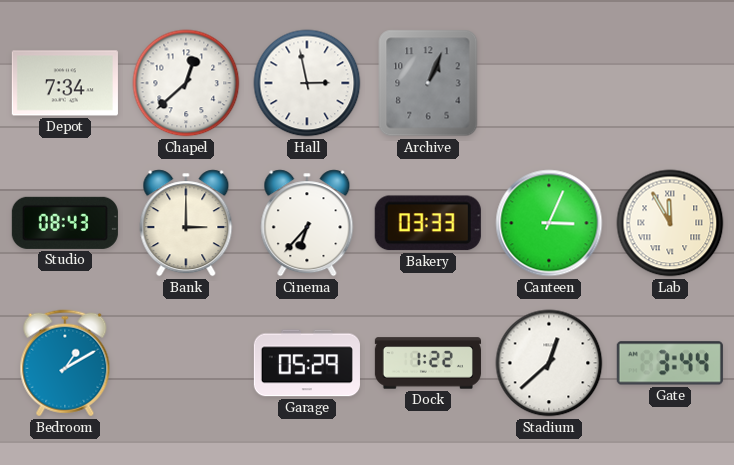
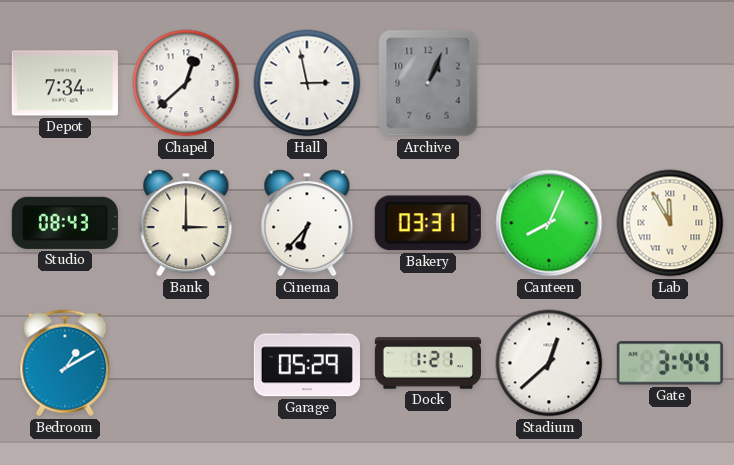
Bakery: 03:33 -> 03:31
Canteen: 3:04 -> 8:04
Dock: 1:22 -> 1:21
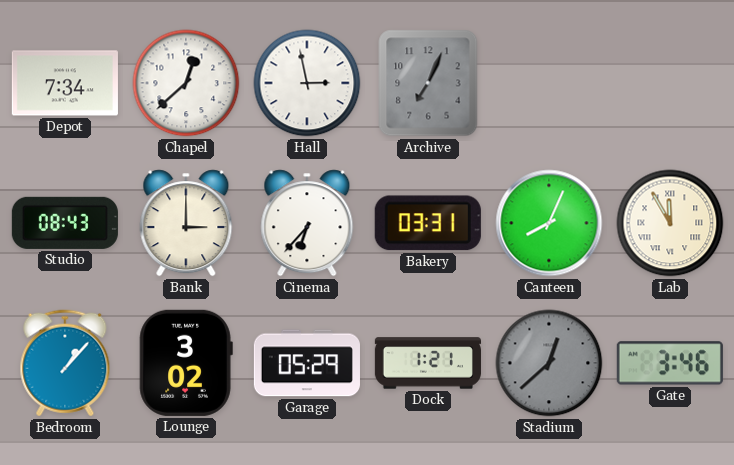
Archive: 1:04 -> 7:04
Bedroom: 1:10 -> 1:07
Lounge: none -> 3:02
Stadium dial: white -> grey
Gate: 3:44 -> 3:46
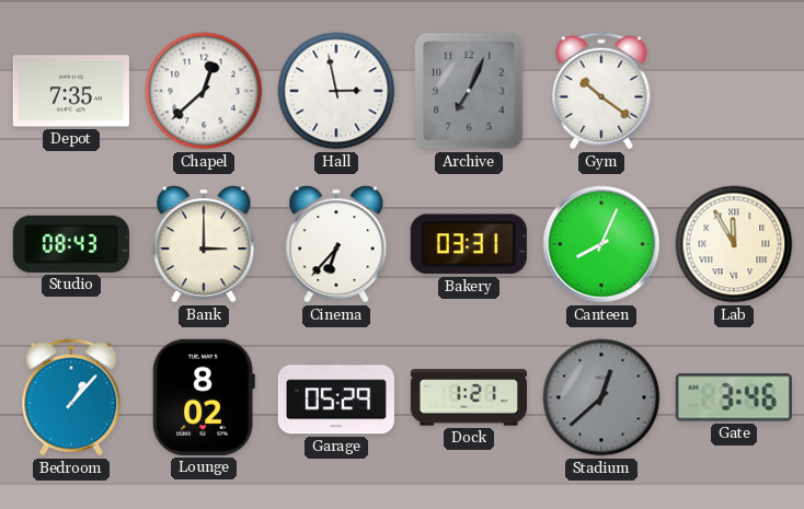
Depot: 7:34 -> 7:35
Gym: none -> 10:21
Lounge: 3:02 -> 8:02
